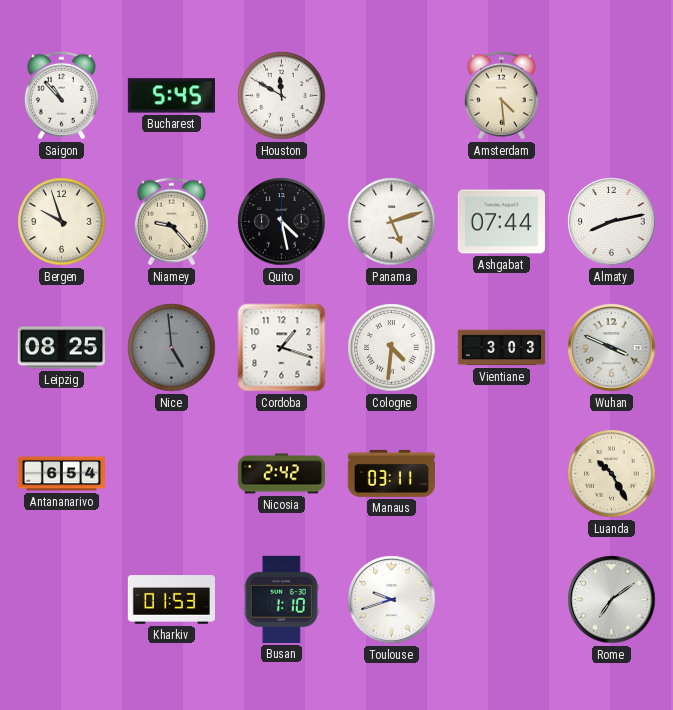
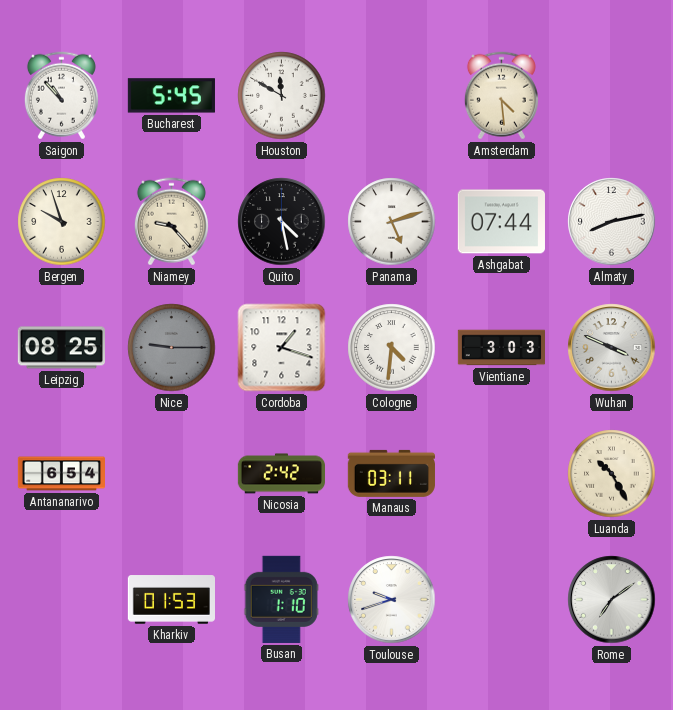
Nice: 4:59 -> 9:15
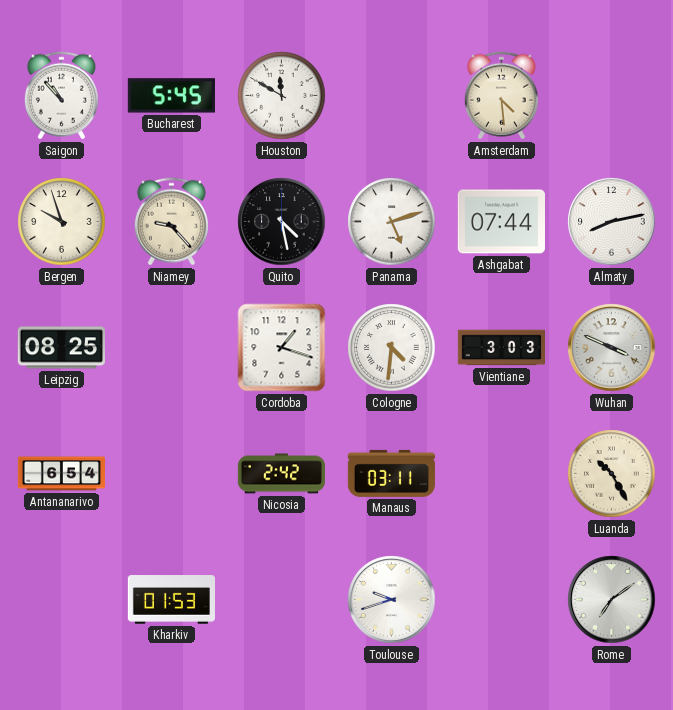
Nice: 9:15 -> none
Busan: 1:10 -> none
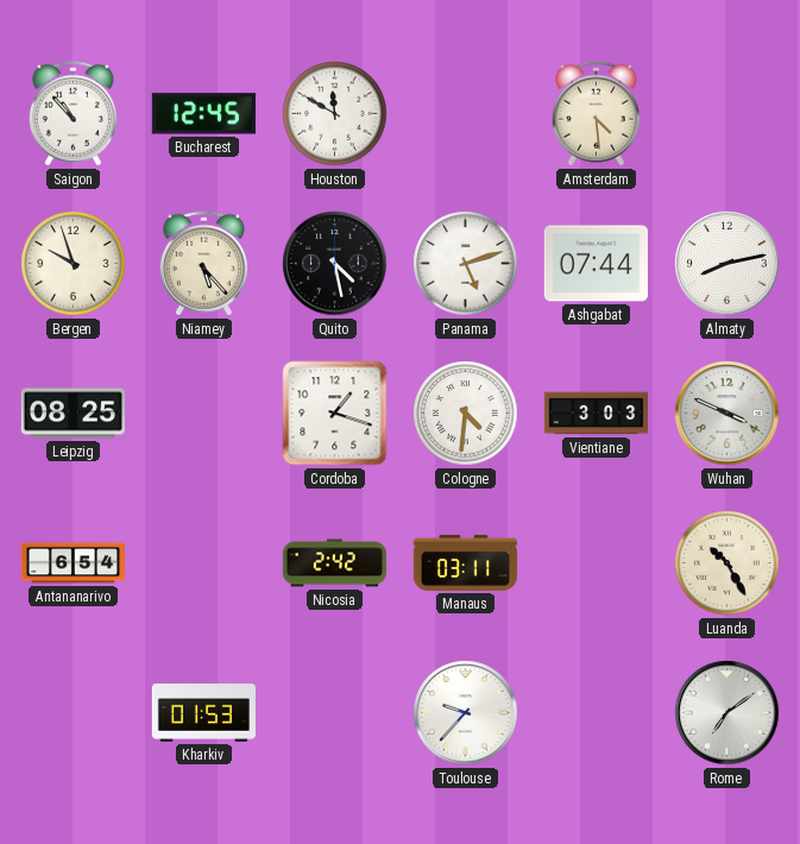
Bucharest: 5:45 -> 12:45
Niamey: 9:23 -> 5:23
Toulouse: 9:42 -> 9:37
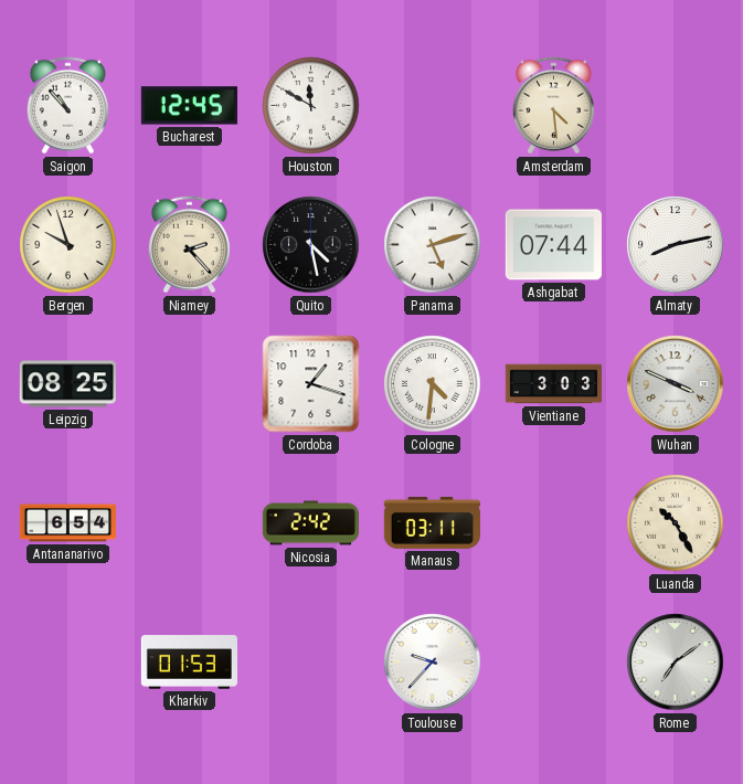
Niamey: 5:23 -> 2:23
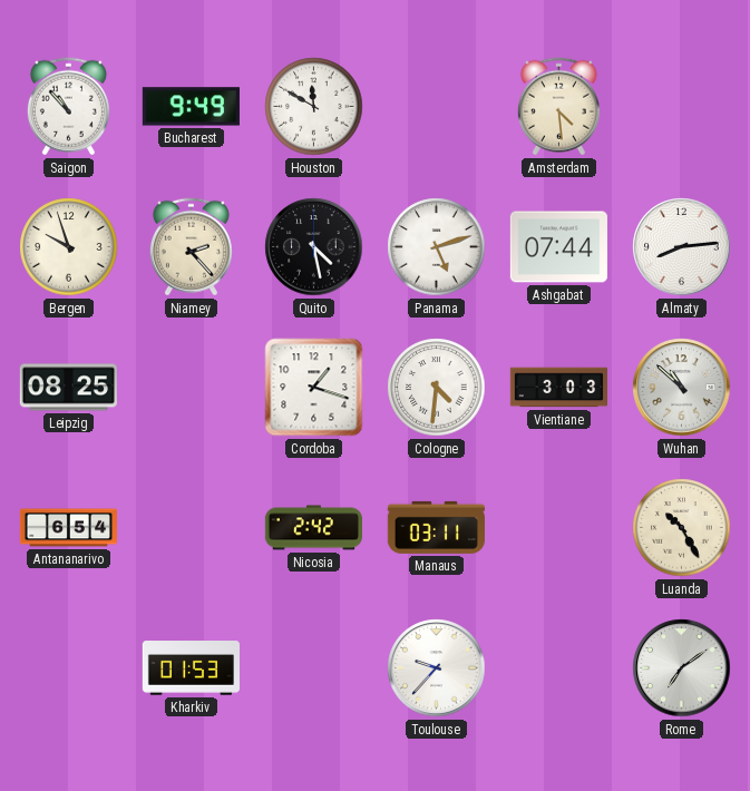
Bucharest: 12:45 -> 9:49
Almaty: 8:13 -> 8:14
Wuhan: 3:49 -> 10:52
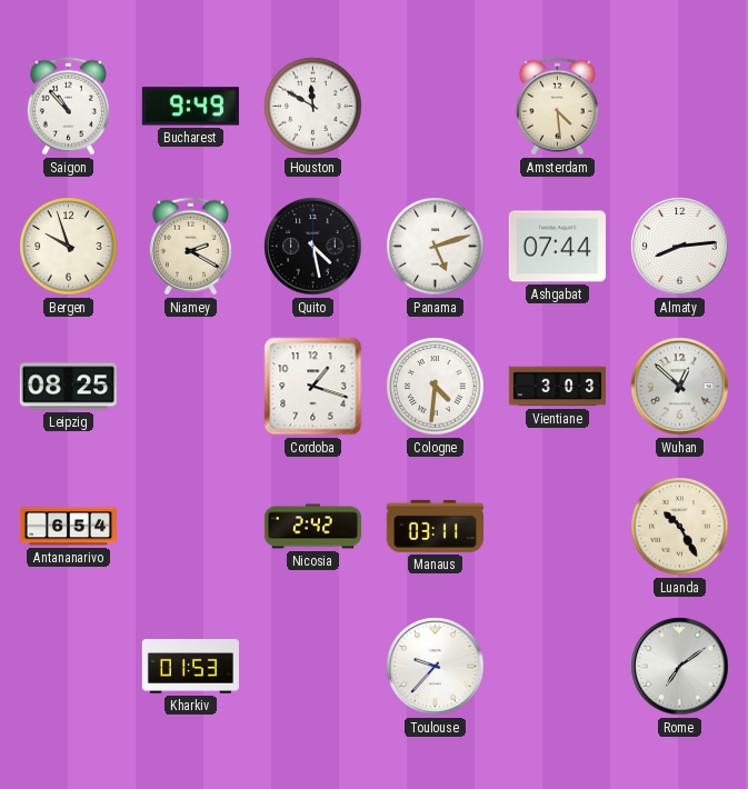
Niamey: 2:23 -> 2:20
Wuhan: 10:52 -> 12:52
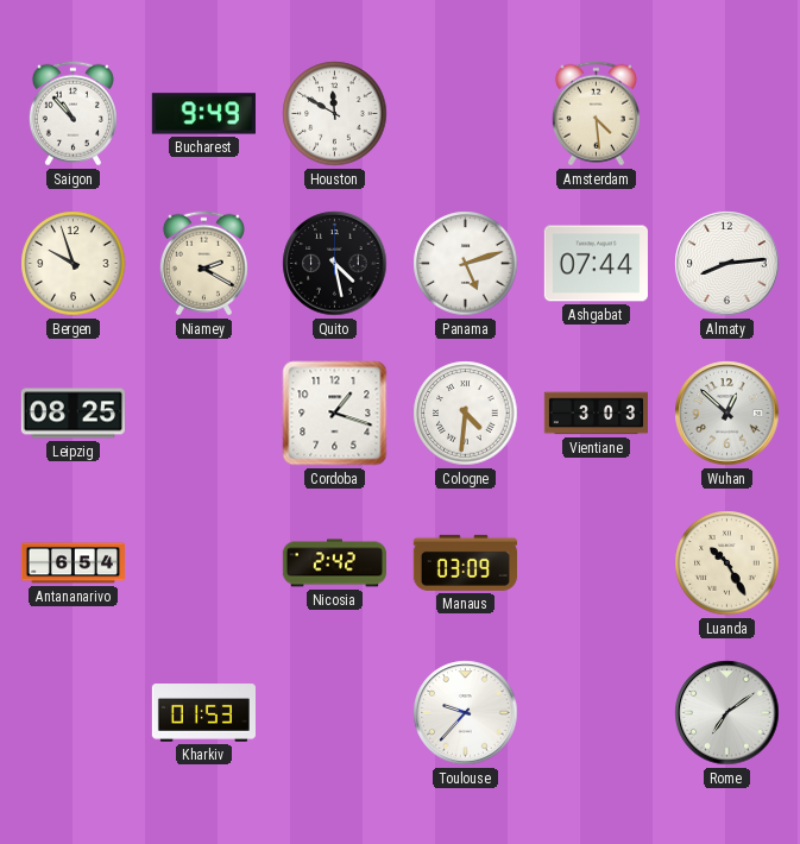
Manaus: 03:11 -> 03:09
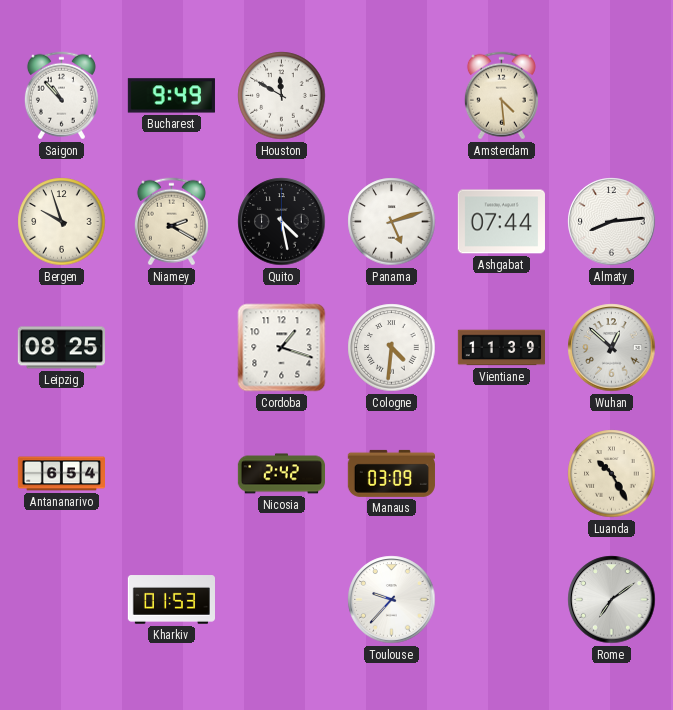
Vientiane: 3:03 -> 11:39
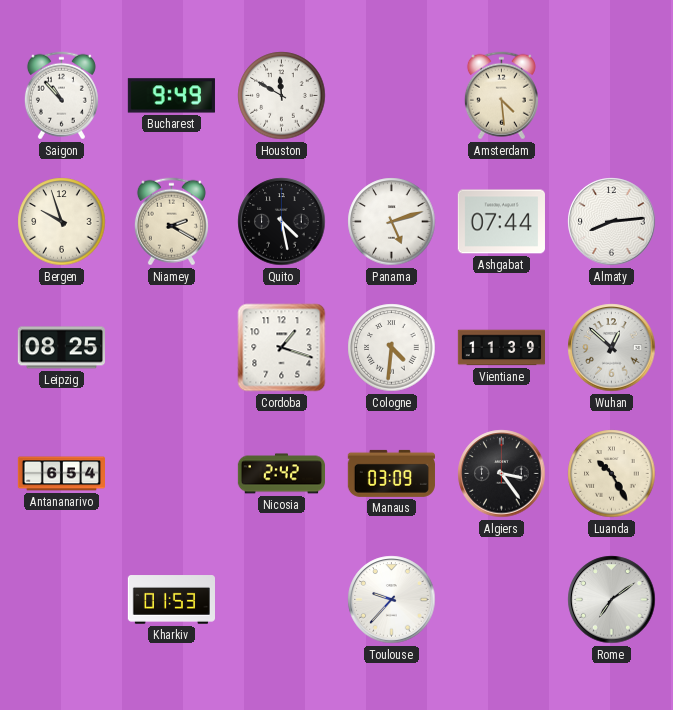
Algiers: none -> 3:24
